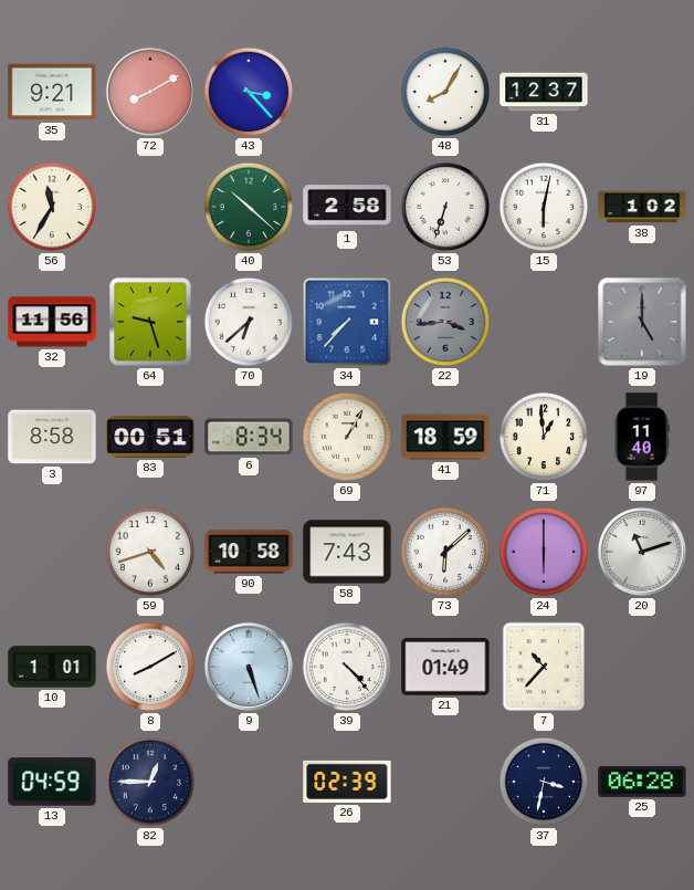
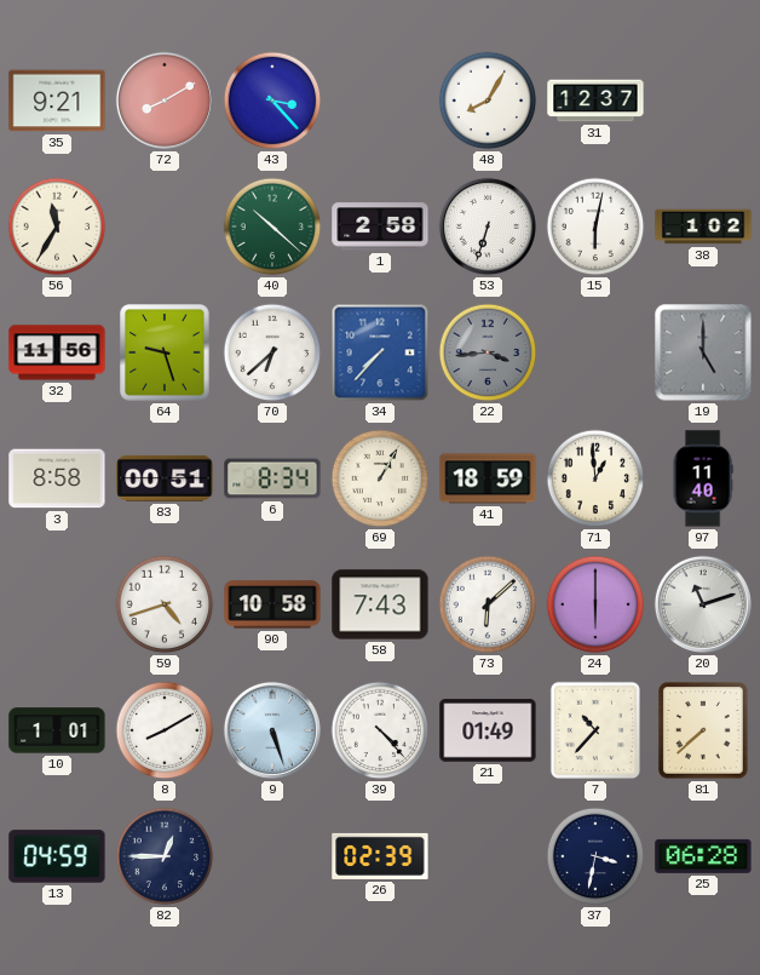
81: none -> 7:38
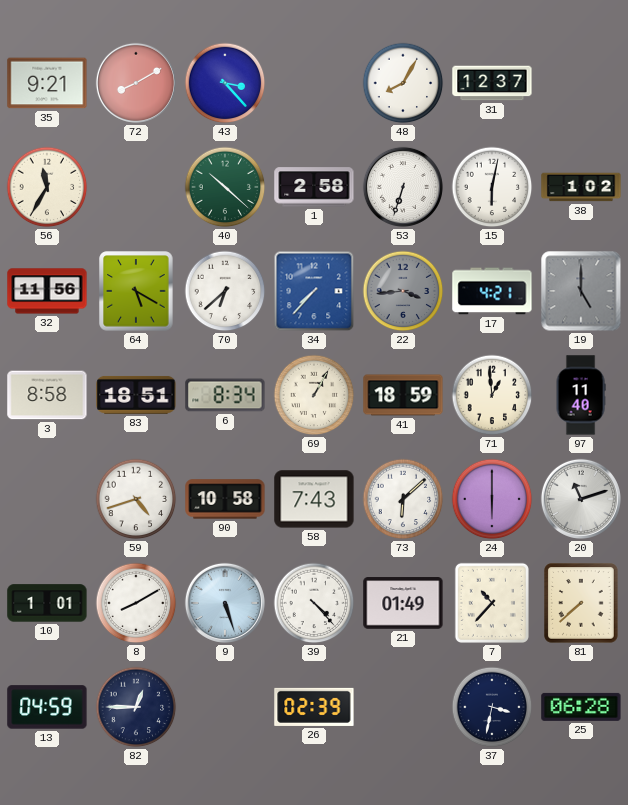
64: 9:27 -> 5:20
17: none -> 4:21
83: 00:51 -> 18:51
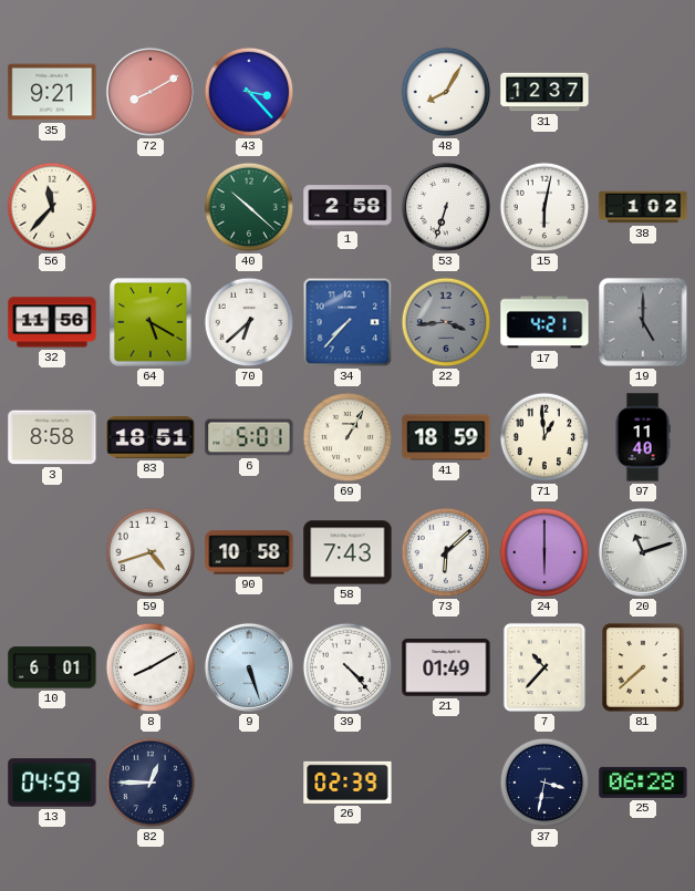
56: 11:35 -> 11:37
6: 8:34 -> 5:01
10: 1:01 -> 6:01
